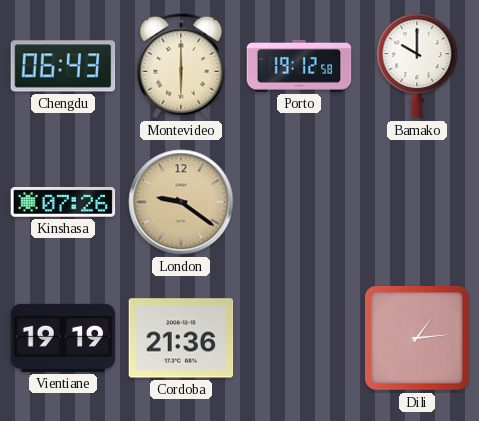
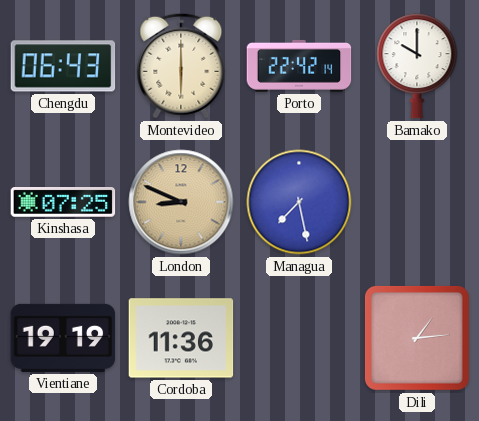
Porto: 19:12 -> 22:42
Kinshasa: 07:26 -> 07:25
London: 9:21 -> 8:49
Managua: none -> 7:28
Cordoba: 21:36 -> 11:36
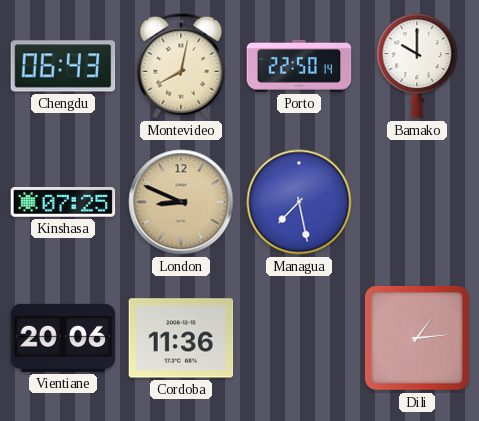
Montevideo: 6:00 -> 8:02
Porto: 22:42 -> 22:50
Vientiane: 19:19 -> 20:06
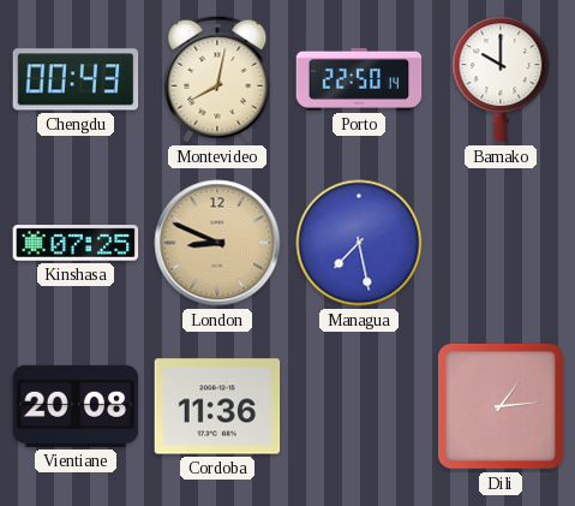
Chengdu: 06:43 -> 00:43
Vientiane: 20:06 -> 20:08
